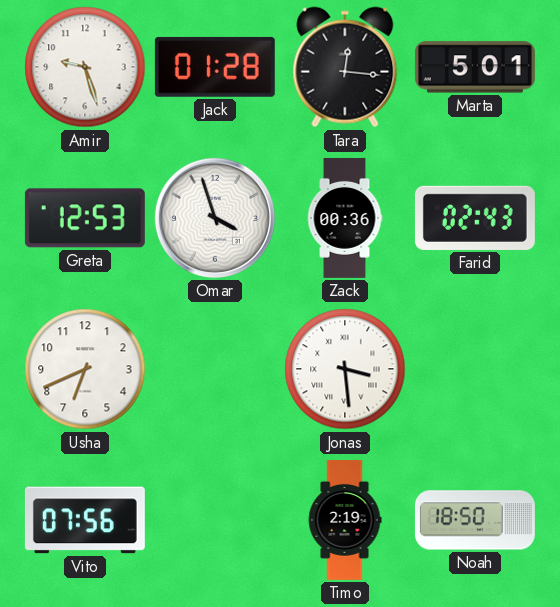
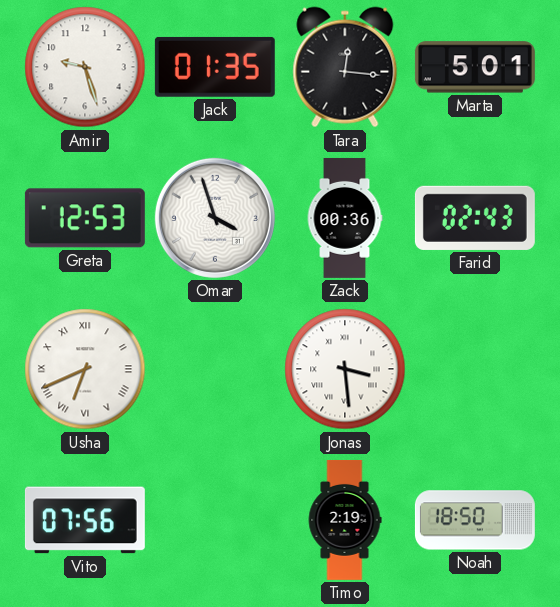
Jack: 01:28 -> 01:35
Usha numerals: Arabic -> Roman
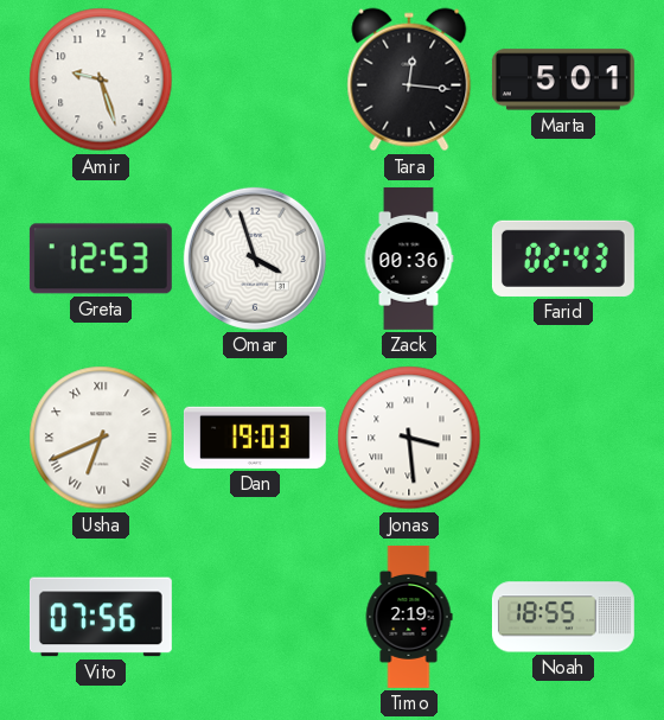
Jack: 01:35 -> none
Dan: none -> 19:03
Noah: 18:50 -> 18:55
